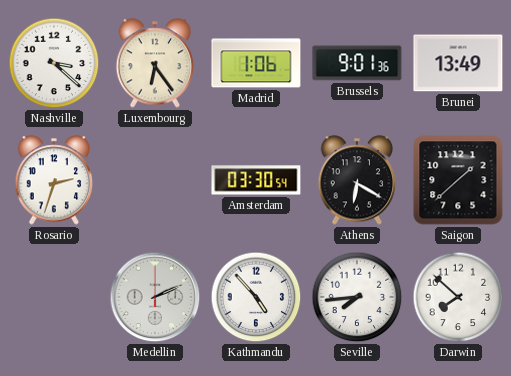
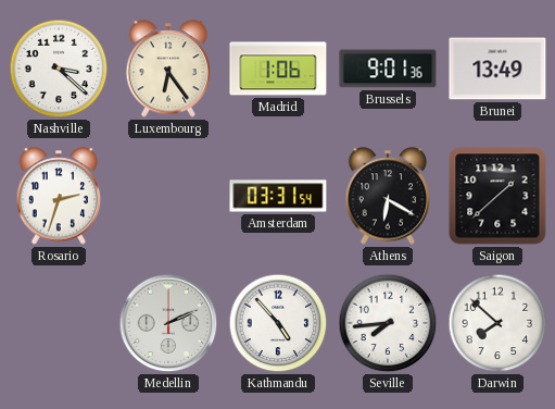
Amsterdam: 03:30 -> 03:31
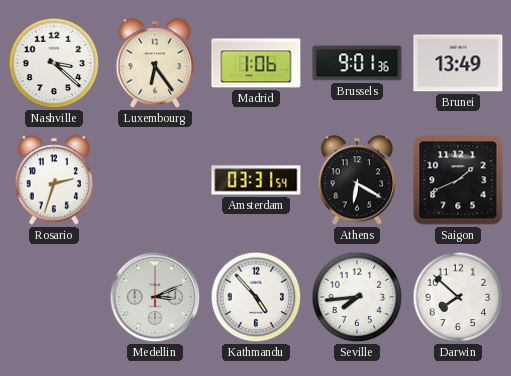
Saigon: 1:38 -> 1:41
Medellin: 2:11 -> 3:11
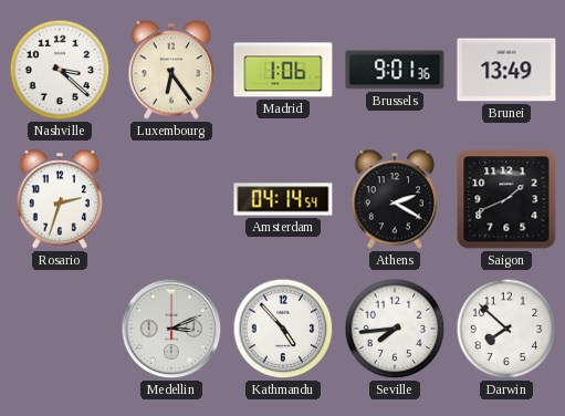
Amsterdam: 03:31 -> 04:14
Athens: 6:20 -> 2:20
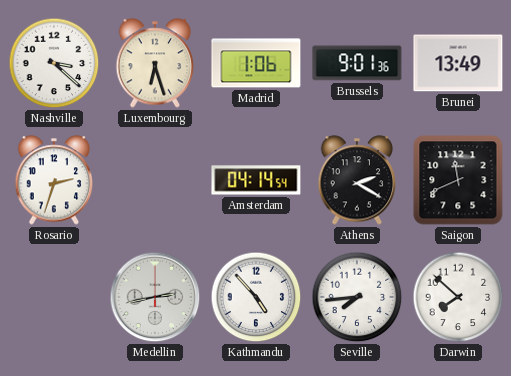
Luxembourg: 6:24 -> 6:27
Saigon: 1:41 -> 11:41
Medellin: 3:11 -> 2:43
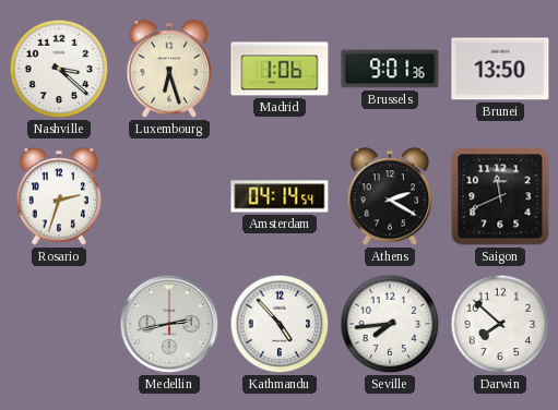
Brunei: 13:49 -> 13:50
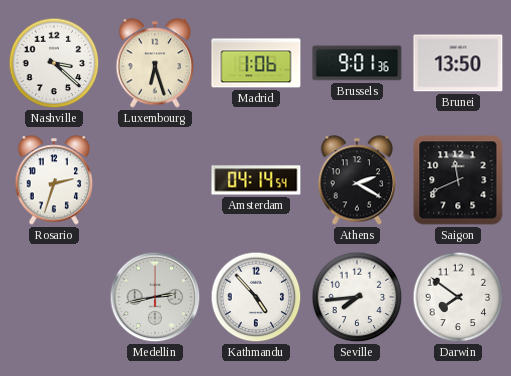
Darwin: 7:52 -> 7:51
